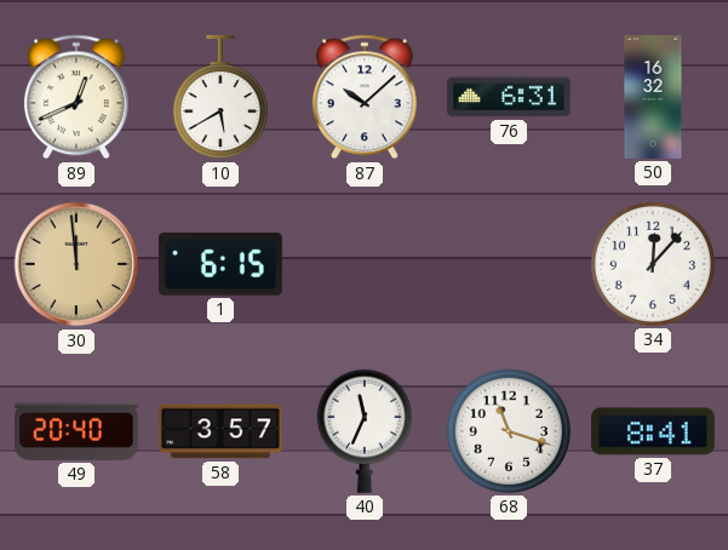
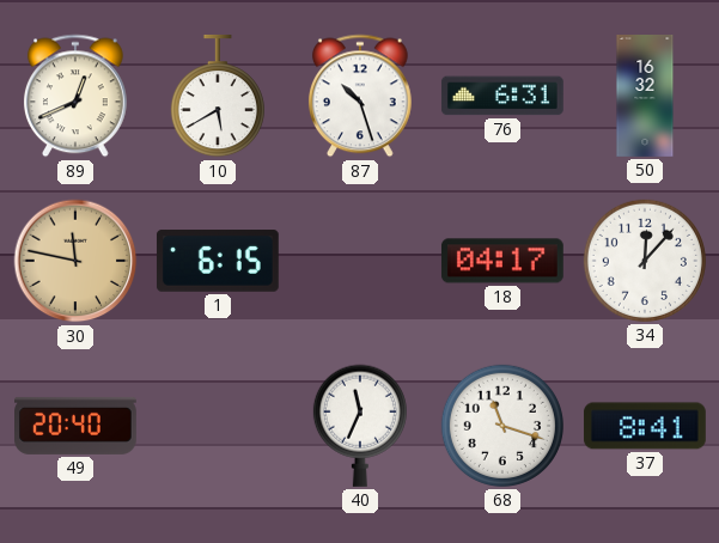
87: 10:08 -> 10:27
30: 11:59 -> 11:47
18: none -> 04:17
58: 3:57 -> none
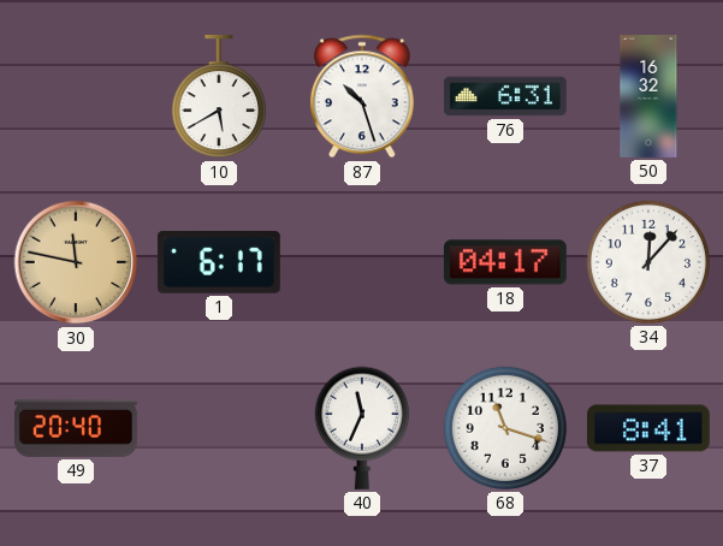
89: 12:41 -> none
1: 6:15 -> 6:17
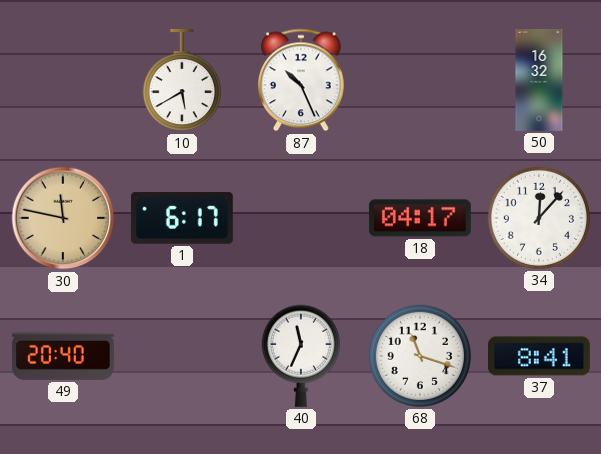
87: 10:27 -> 10:26
76: 6:31 -> none
